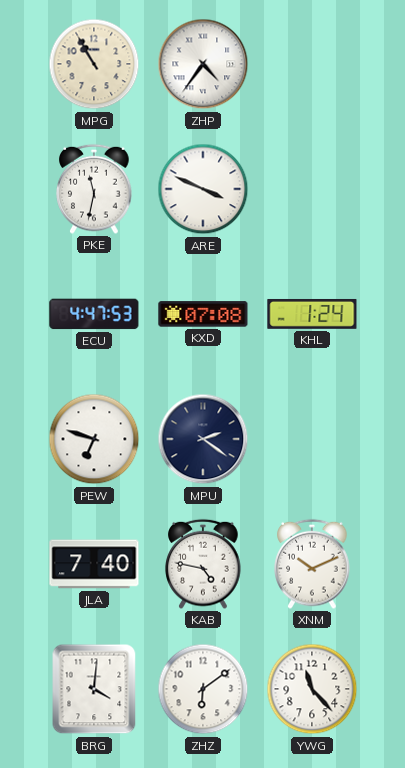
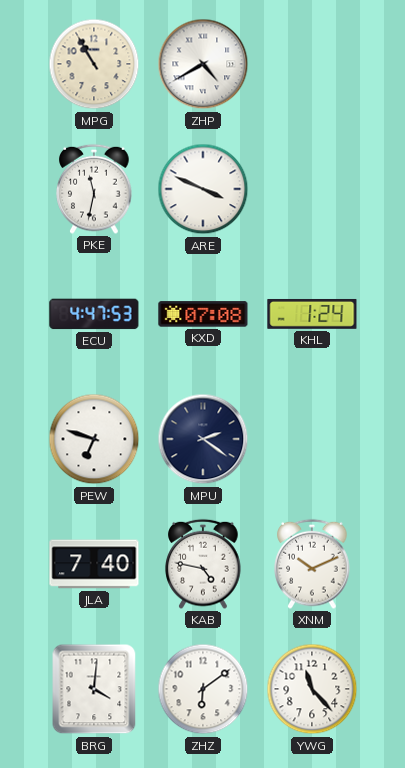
ZHP: 4:36 -> 4:40
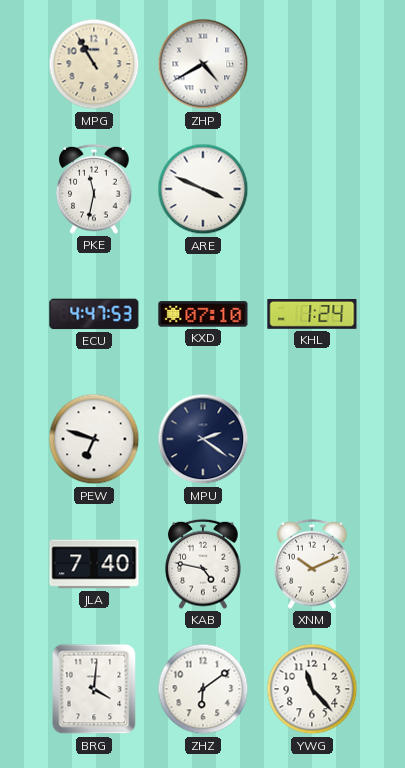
KXD: 07:08 -> 07:10
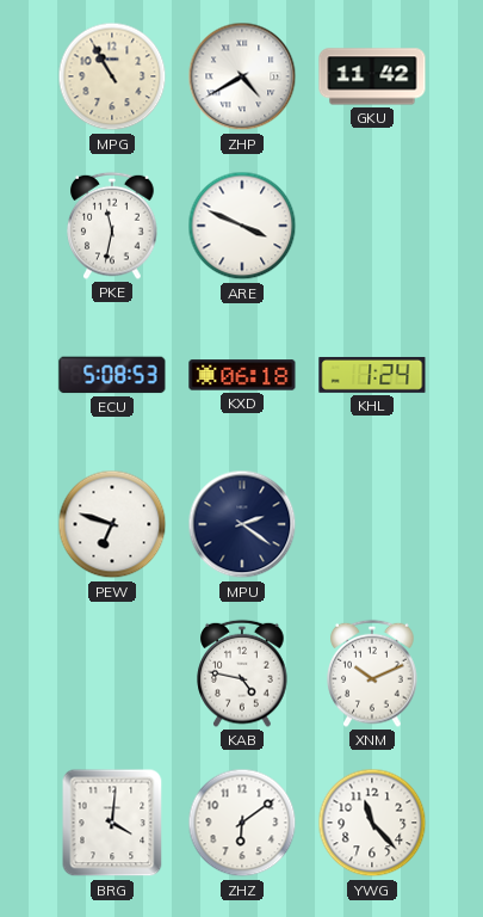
GKU: none -> 11:42
ECU: 4:47 -> 5:08
KXD: 07:10 -> 06:18
JLA: 7:40 -> none
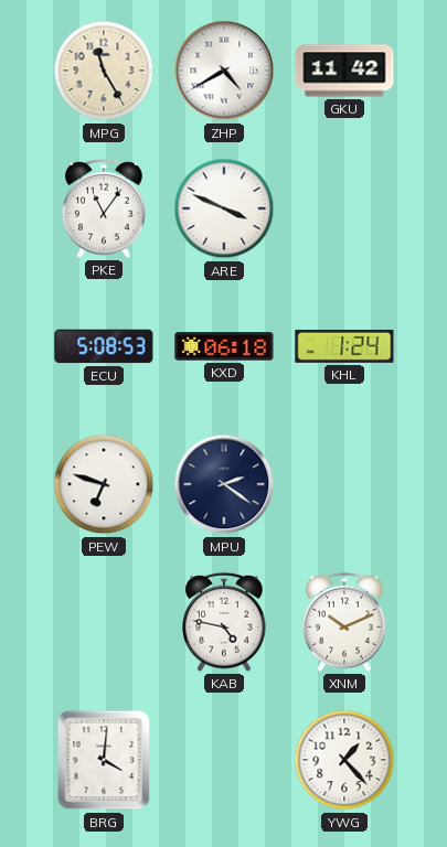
MPG: 10:55 -> 11:25
PKE: 11:32 -> 11:06
ZHZ: 6:09 -> none
YWG: 11:23 -> 1:23
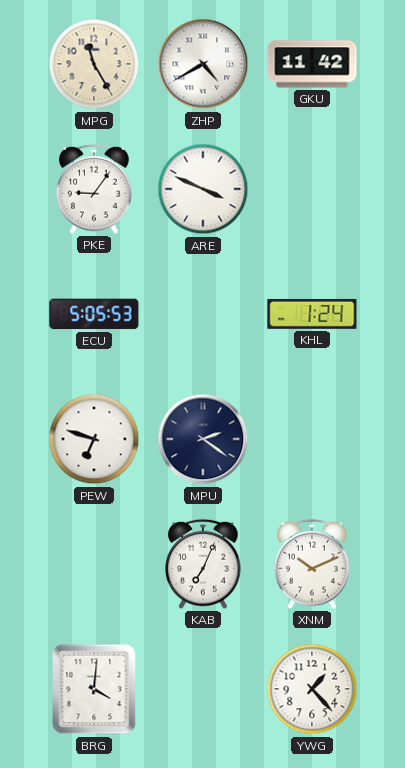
PKE: 11:06 -> 9:06
ECU: 5:08 -> 5:05
KXD: 06:18 -> none
KAB: 4:47 -> 7:04
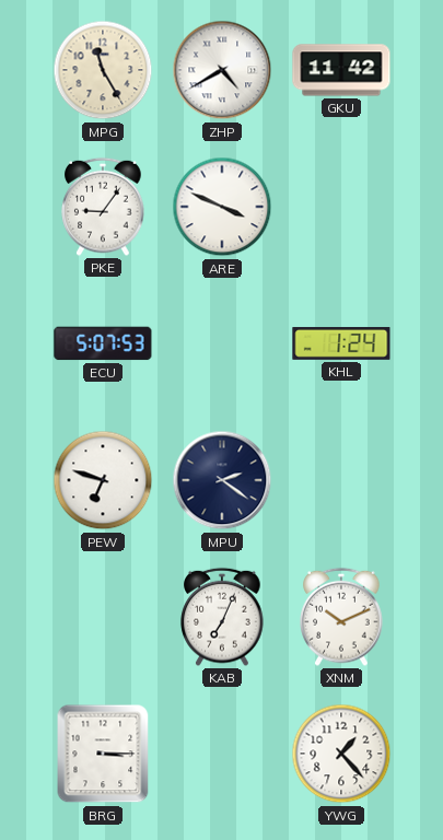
ECU: 5:05 -> 5:07
BRG: 4:01 -> 3:15
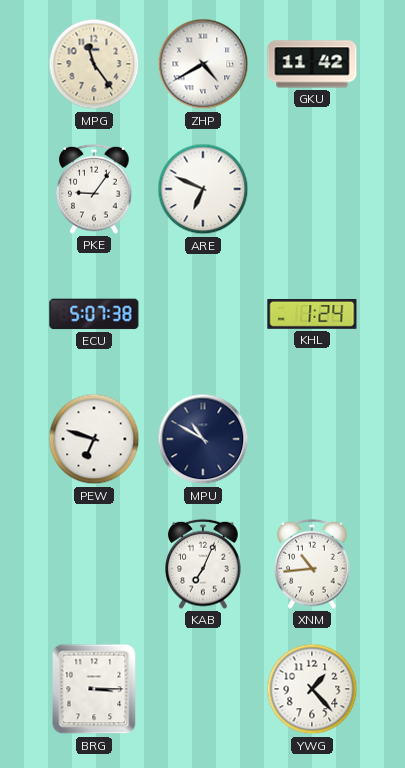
MPG: 11:25 -> 11:24
ARE: 3:49 -> 6:49
ECU: 5:07:53 -> 5:07:38
MPU: 2:21 -> 10:50
XNM: 10:11 -> 10:44
